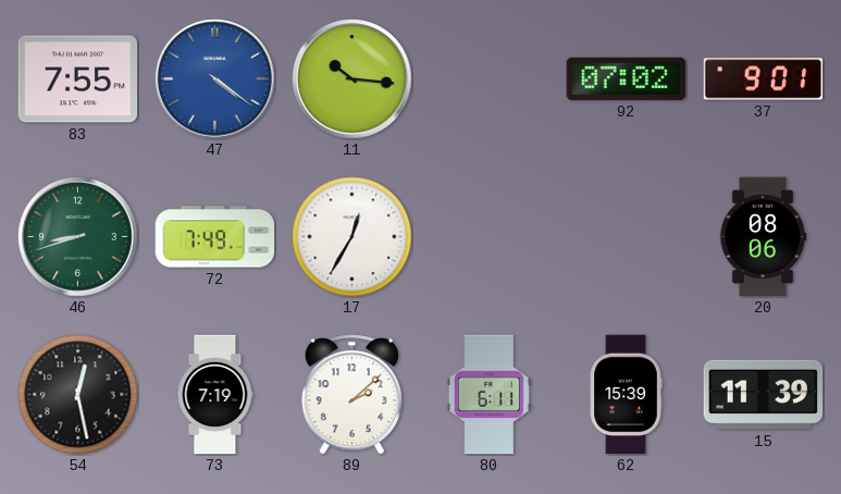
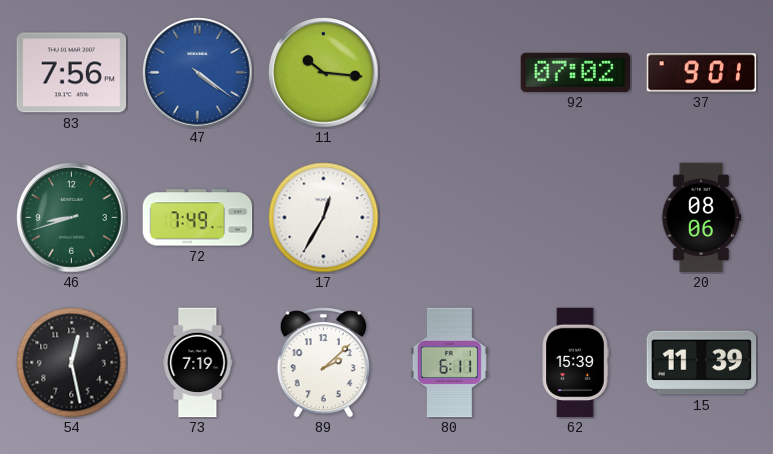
83: 7:55 -> 7:56
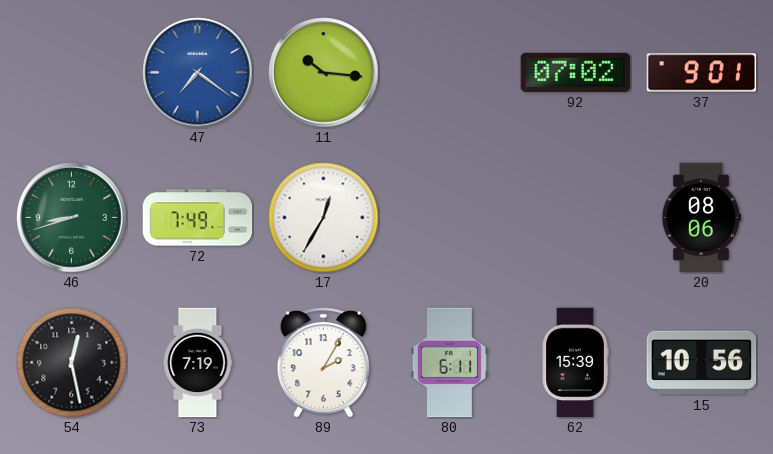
83: 7:56 -> none
47: 4:21 -> 7:21
89: 2:08 -> 2:05
15: 11:39 -> 10:56
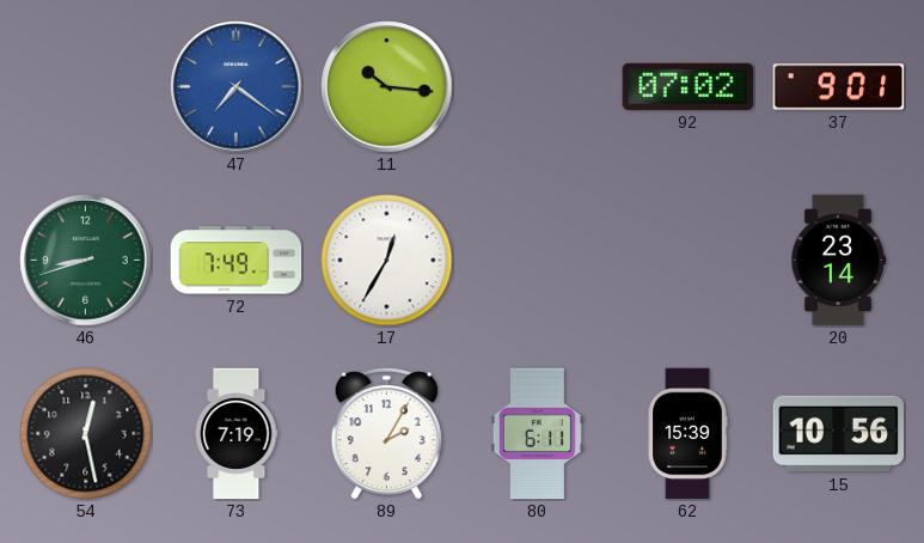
20: 08:06 -> 23:14
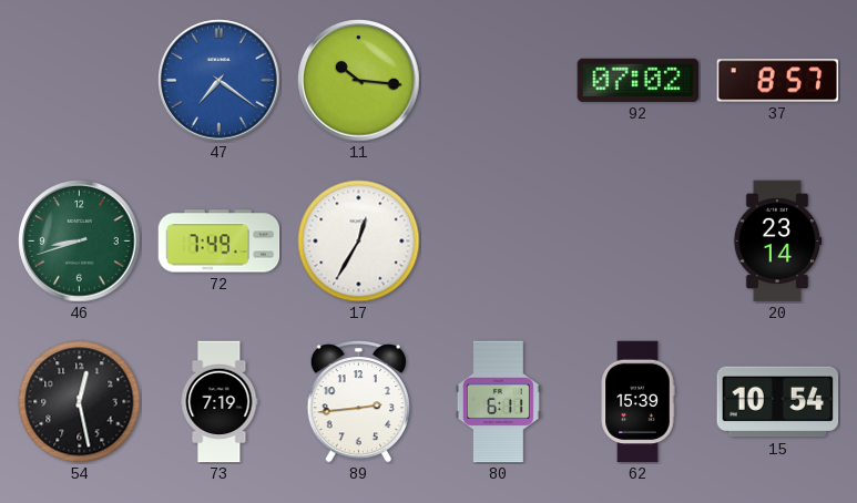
37: 9:01 -> 8:57
89: 2:05 -> 2:44
15: 10:56 -> 10:54
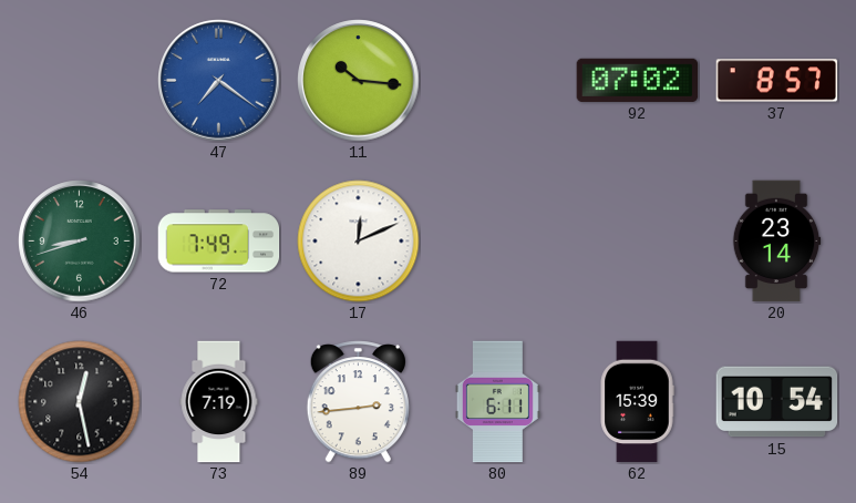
17: 12:35 -> 12:11
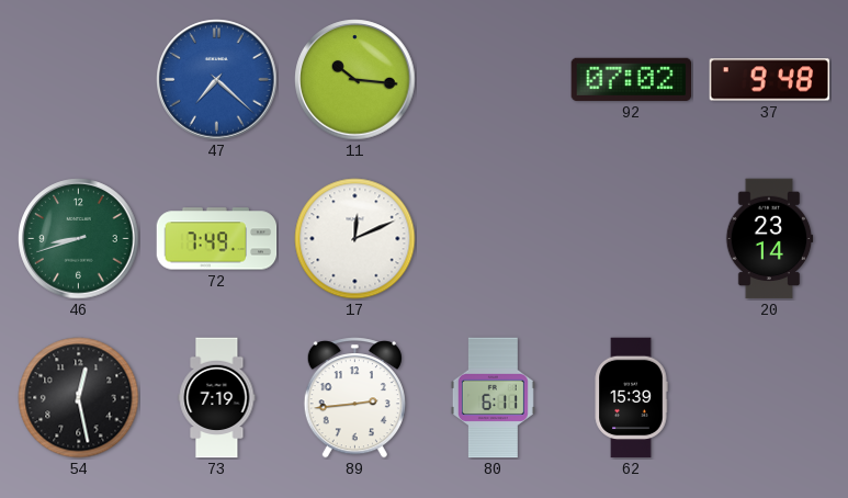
47: 7:21 -> 7:22
37: 8:57 -> 9:48
15: 10:54 -> none
